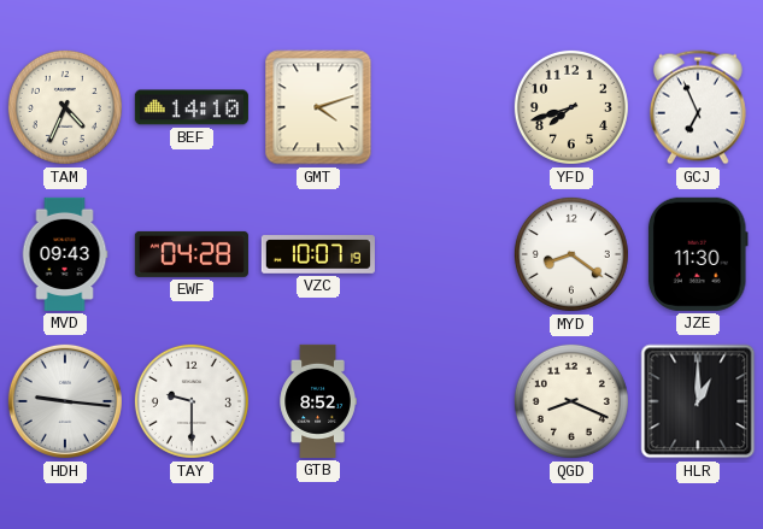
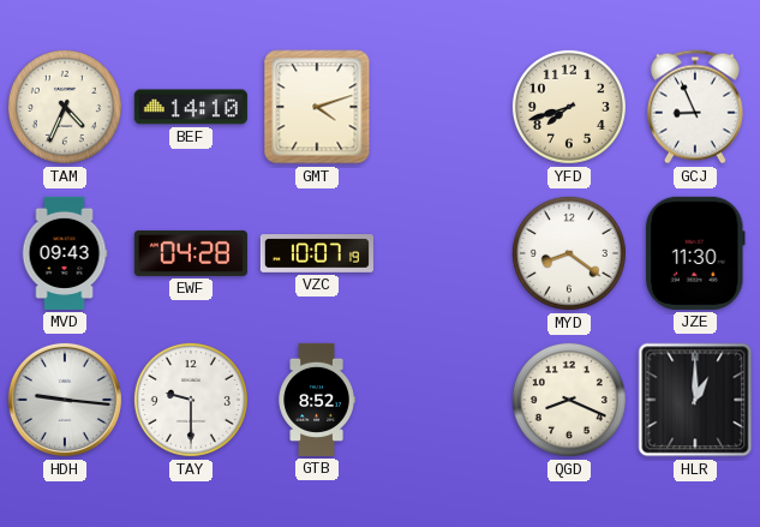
GCJ: 6:56 -> 8:56
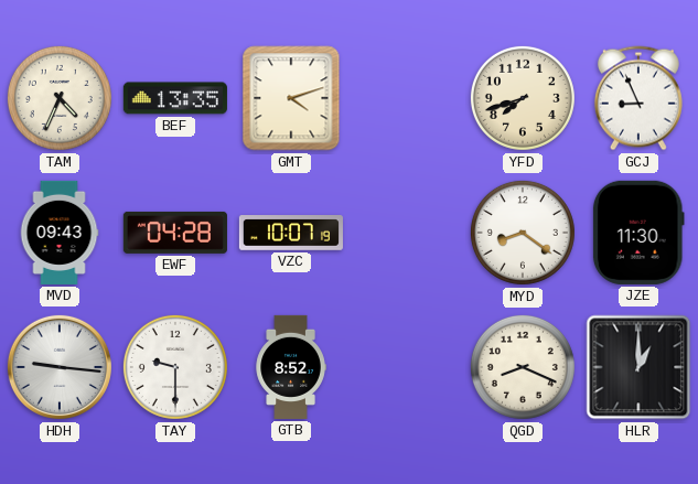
BEF: 14:10 -> 13:35
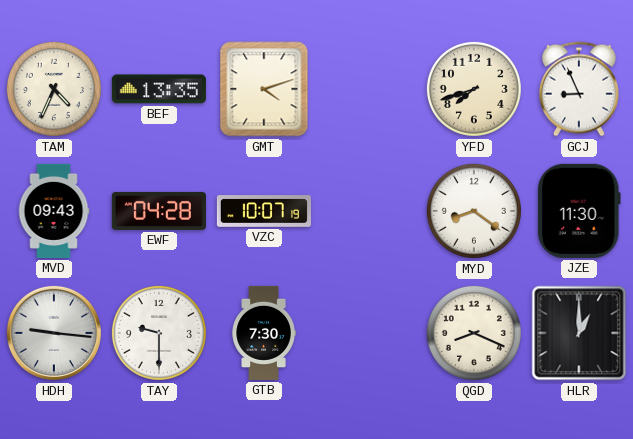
GTB: 8:52 -> 7:30
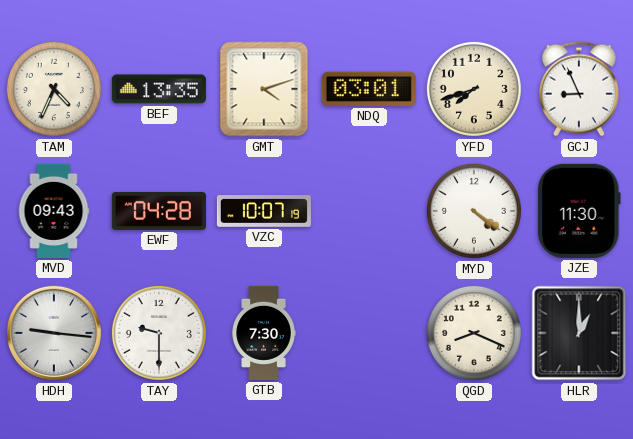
NDQ: none -> 03:01
MYD: 8:21 -> 4:21
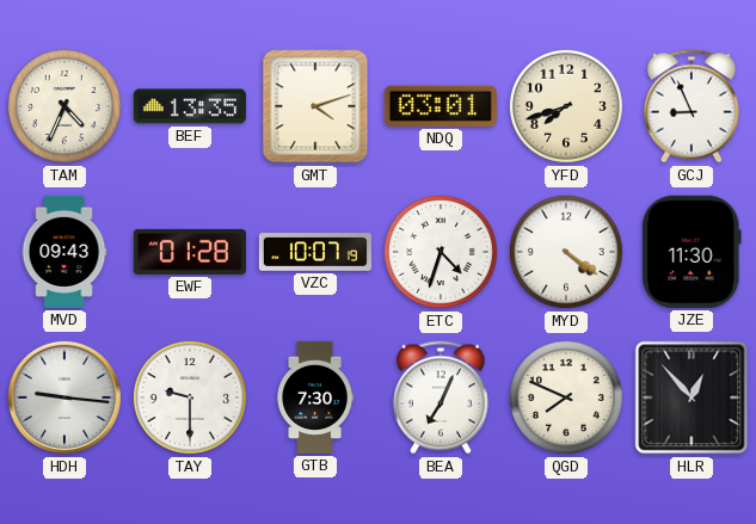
EWF: 04:28 -> 01:28
ETC: none -> 4:33
BEA: none -> 7:04
QGD: 8:19 -> 7:49
HLR: 1:00 -> 12:53
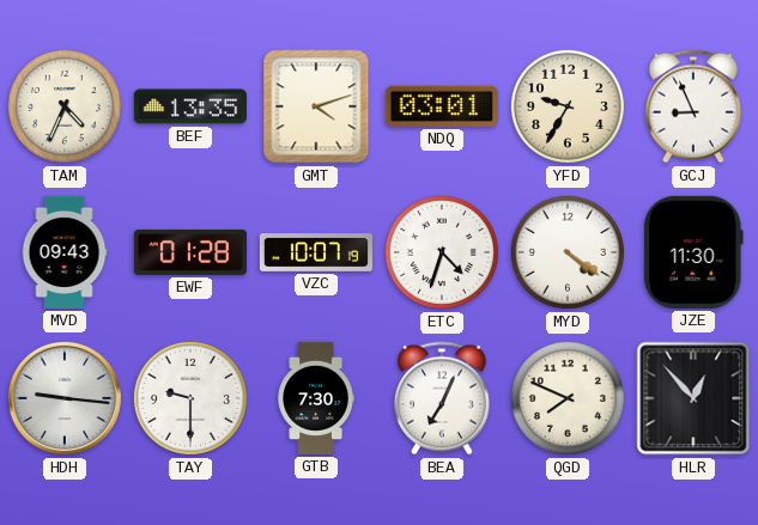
YFD: 7:42 -> 9:35
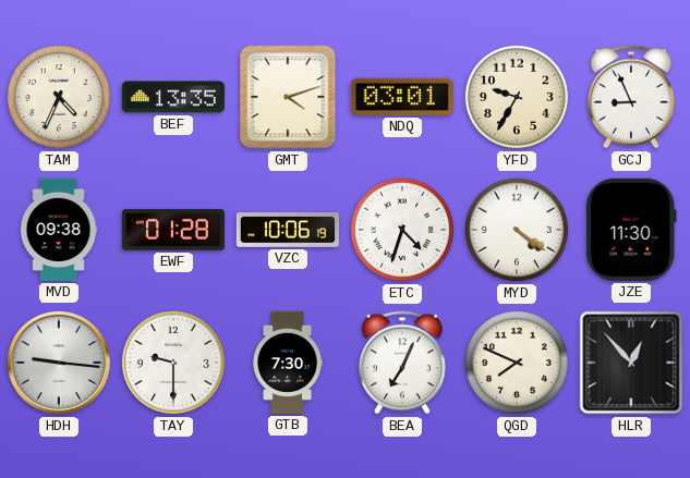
MVD: 09:43 -> 09:38
VZC: 10:07 -> 10:06
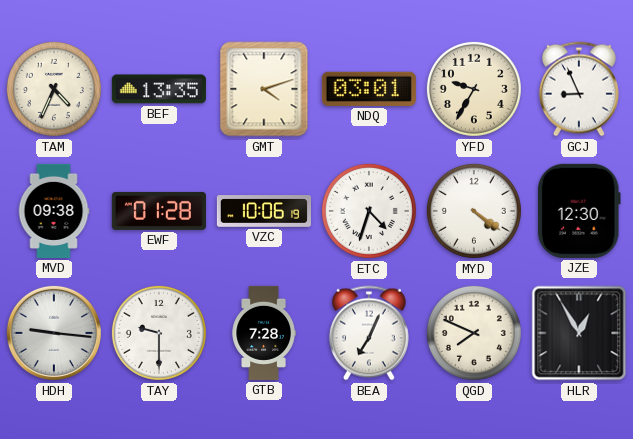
JZE: 11:30 -> 12:30
GTB: 7:30 -> 7:28
HLR: 12:53 -> 12:55
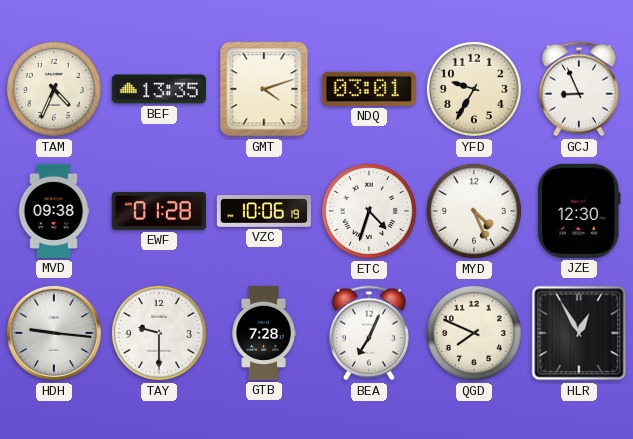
MYD: 4:21 -> 4:26
